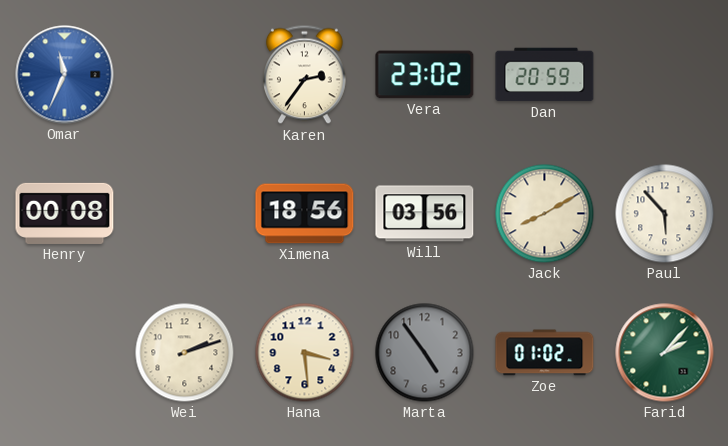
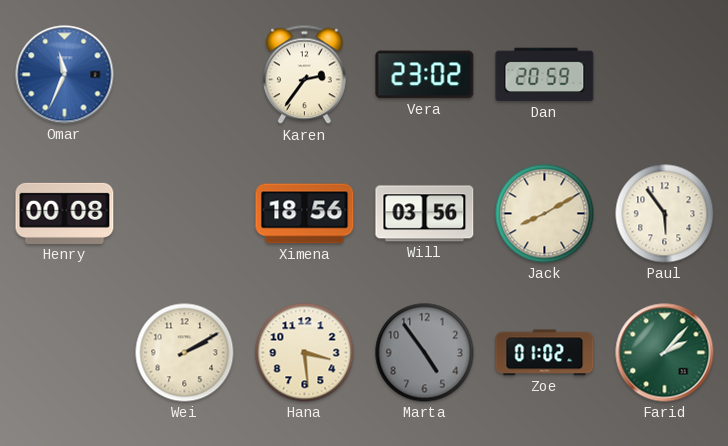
Paul: 5:53 -> 5:54
Wei: 2:12 -> 2:10
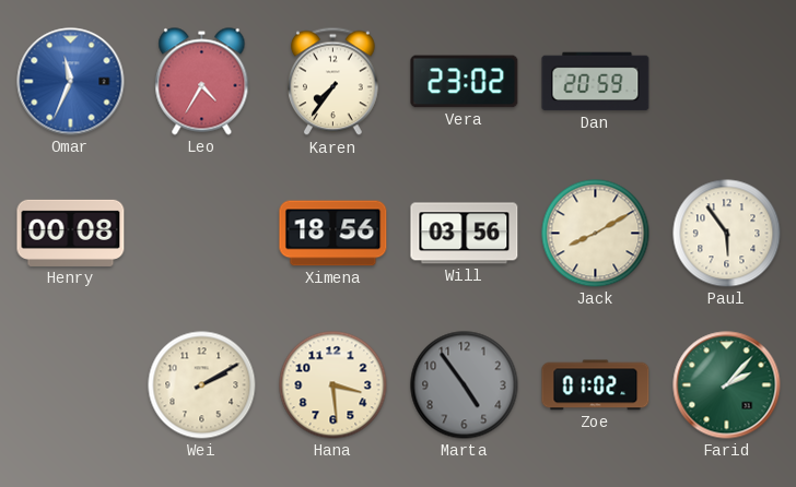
Leo: none -> 4:35
Karen: 2:36 -> 7:36
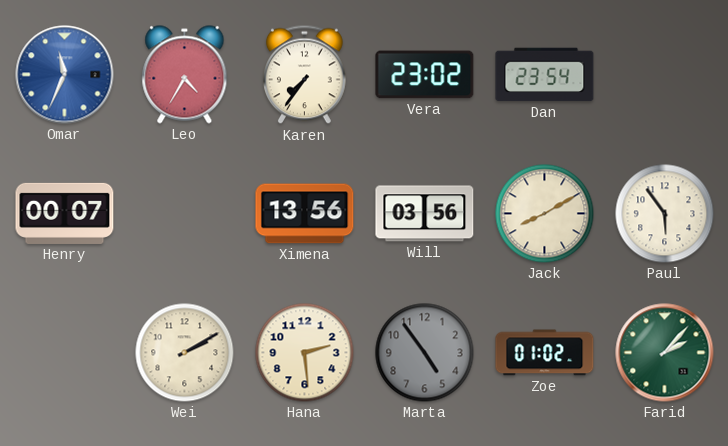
Dan: 20:59 -> 23:54
Henry: 00:08 -> 00:07
Ximena: 18:56 -> 13:56
Hana: 3:29 -> 2:29
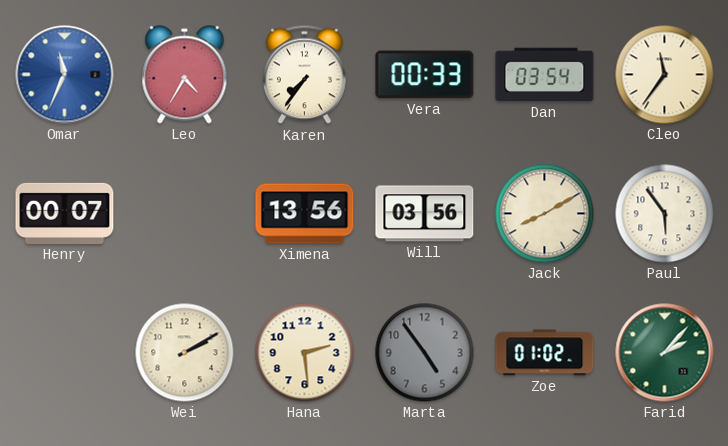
Vera: 23:02 -> 00:33
Dan: 23:54 -> 03:54
Cleo: none -> 11:36
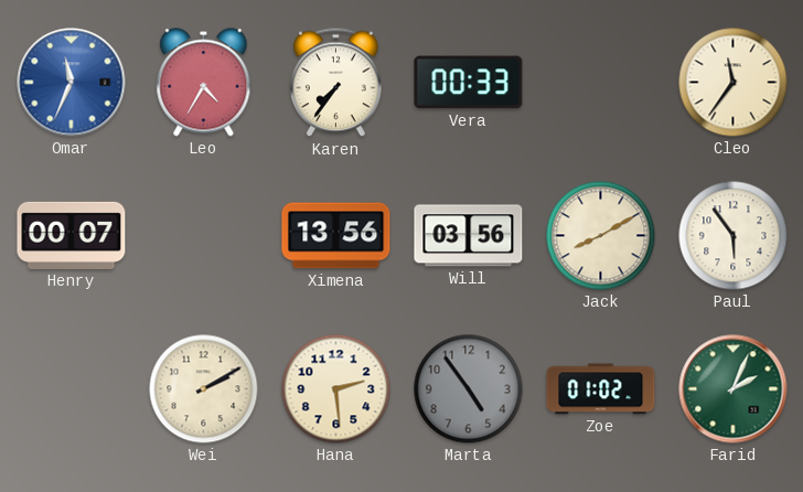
Dan: 03:54 -> none
Farid: 2:07 -> 2:04
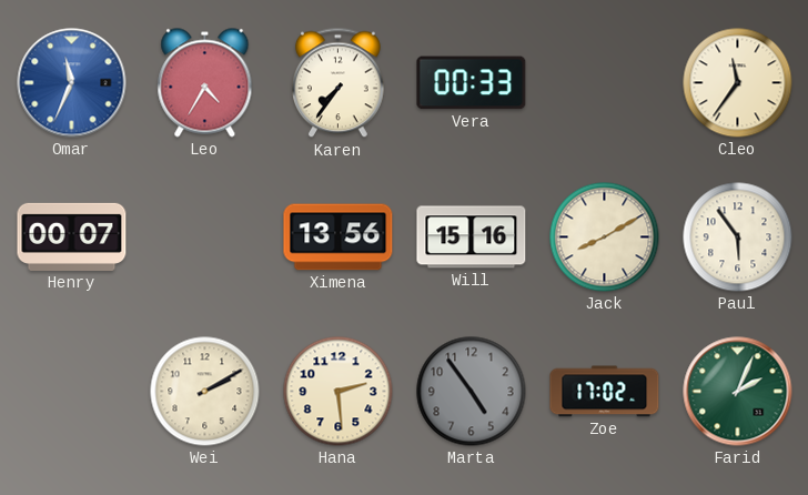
Will: 03:56 -> 15:16
Zoe: 01:02 -> 17:02
